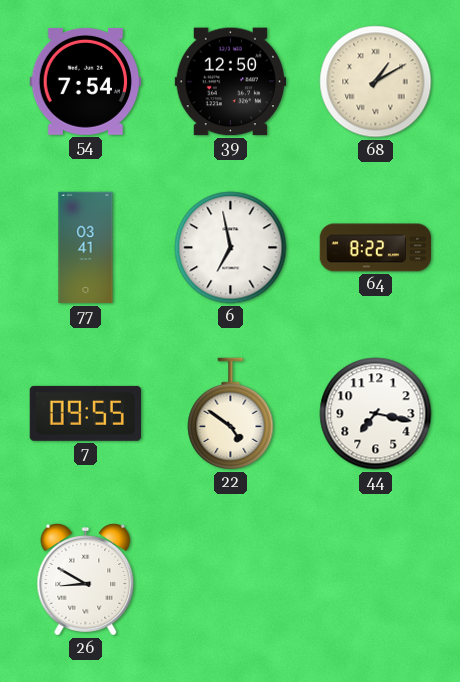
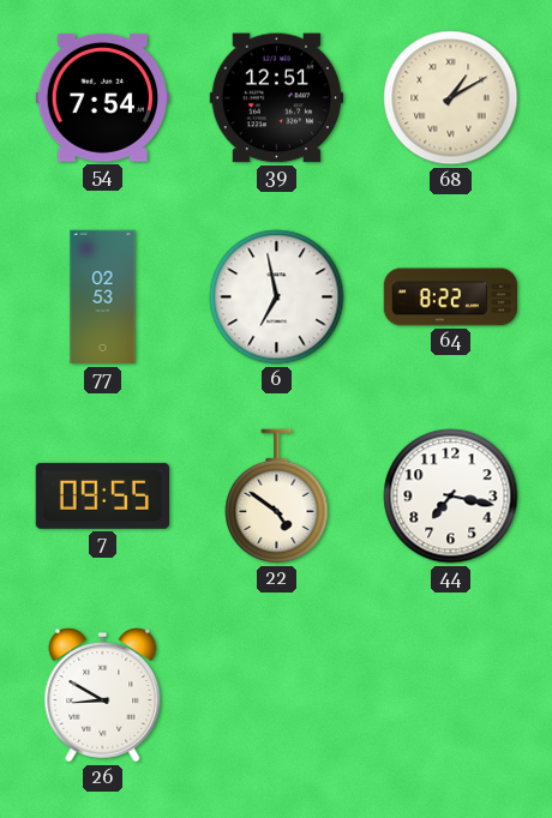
39: 12:50 -> 12:51
77: 03:41 -> 02:53
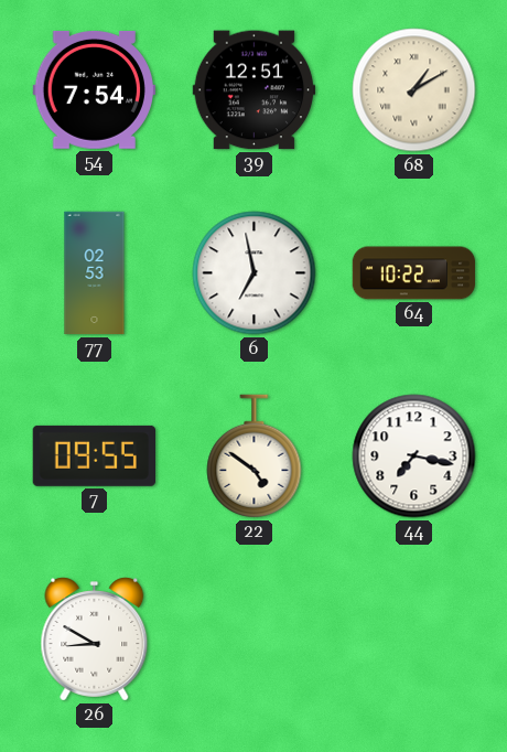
64: 8:22 -> 10:22
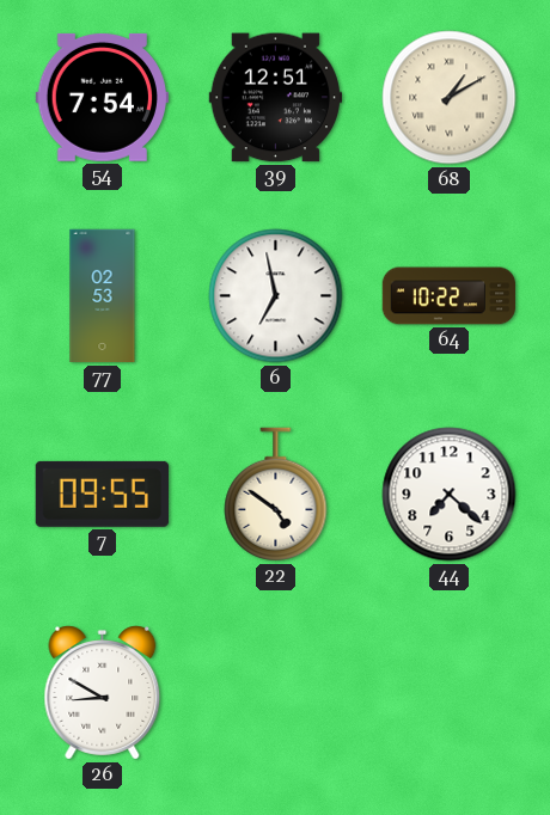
44: 7:17 -> 7:22
